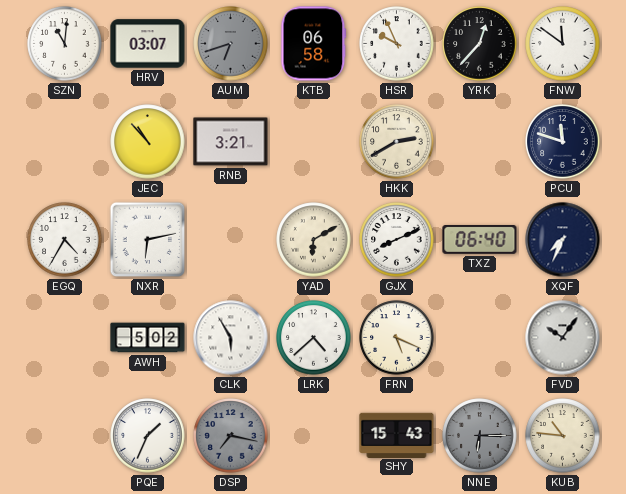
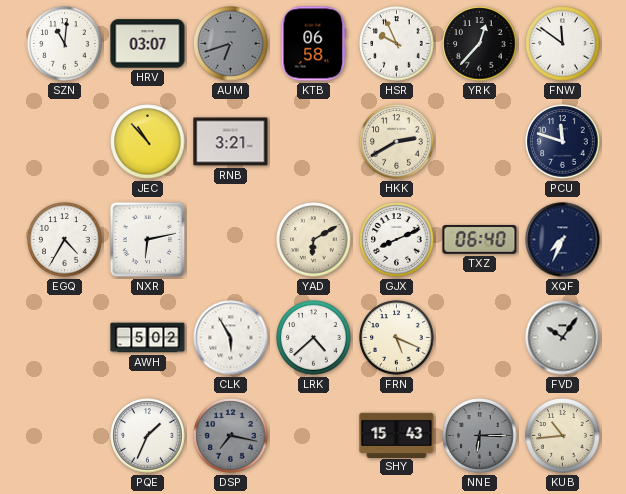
KUB: 10:46 -> 10:44
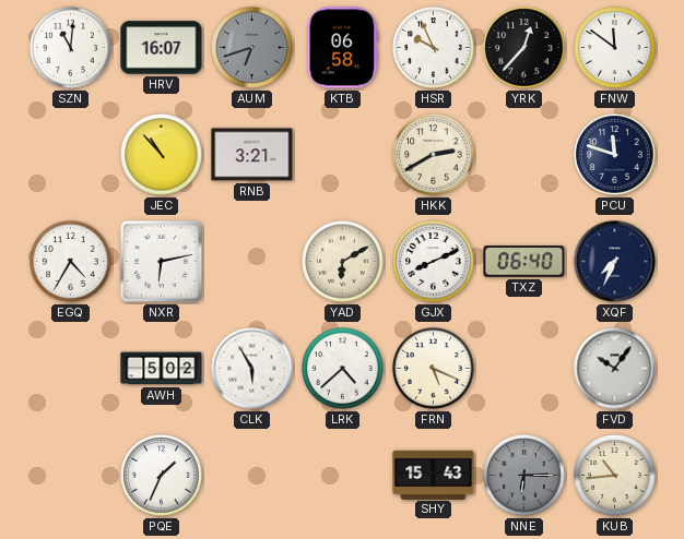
HRV: 03:07 -> 16:07
DSP: 7:17 -> none
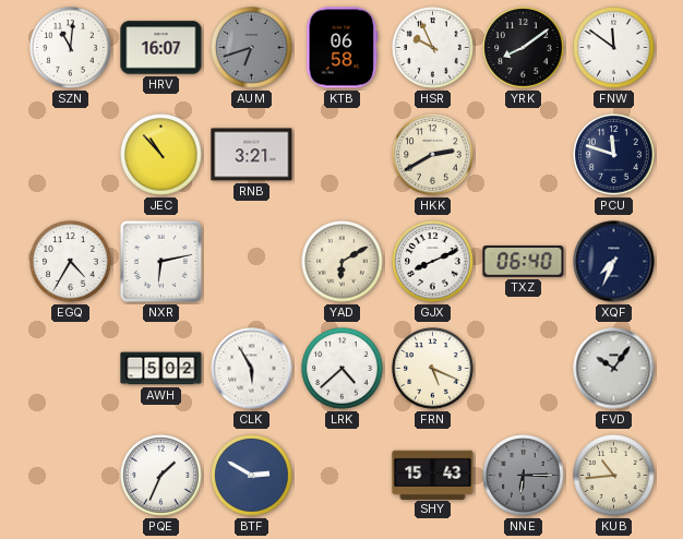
YRK: 12:37 -> 8:09
BTF: none -> 2:50
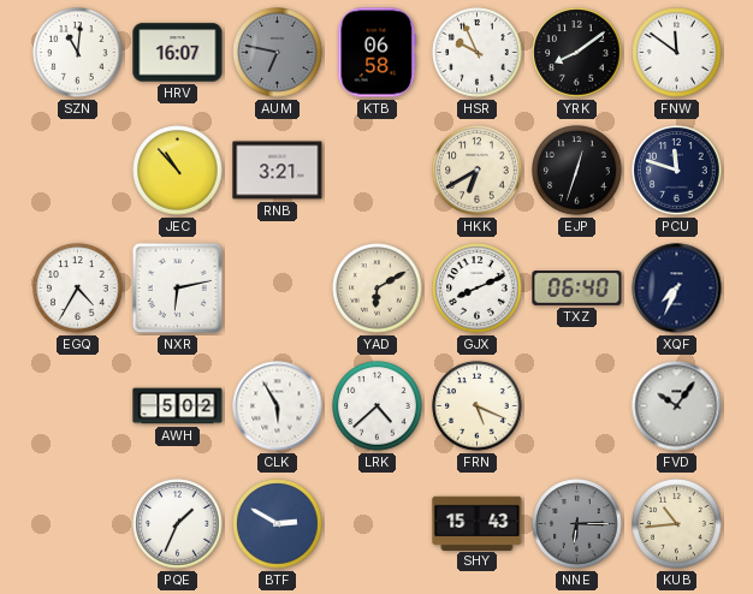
AUM: 6:42 -> 6:47
HKK: 2:40 -> 6:40
EJP: none -> 12:33
